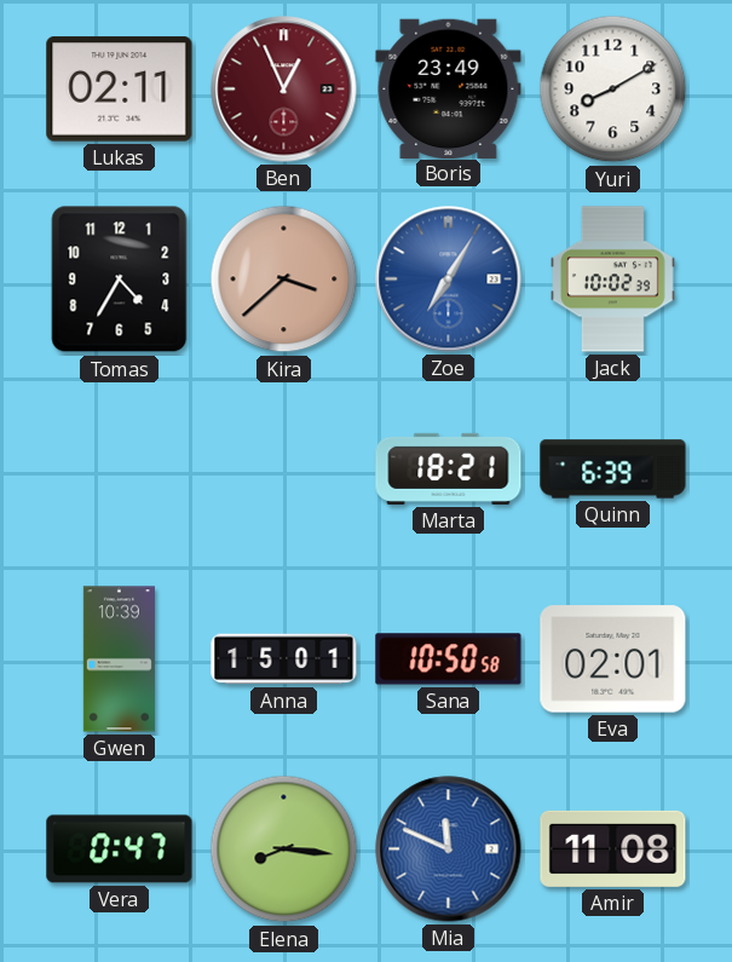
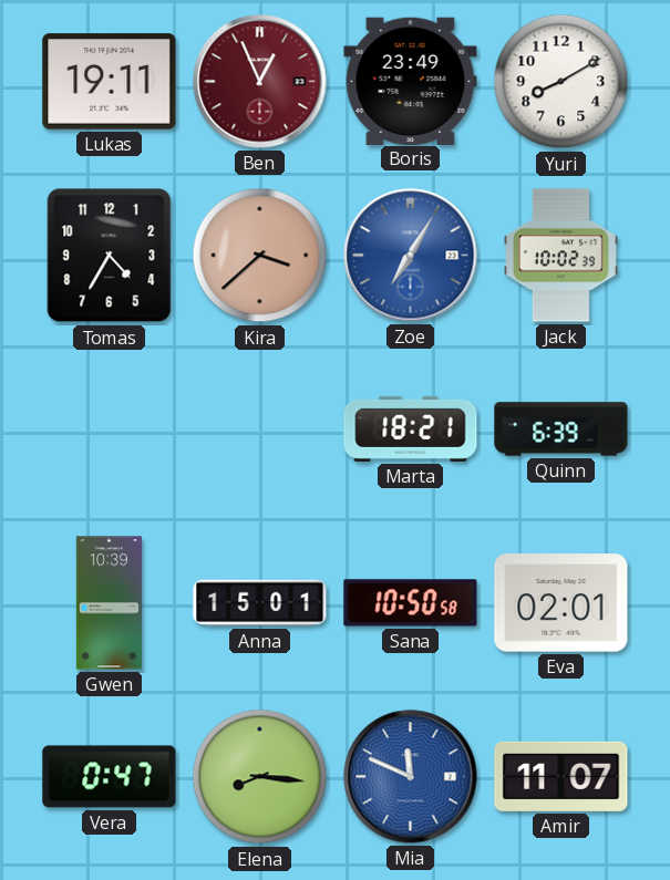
Lukas: 02:11 -> 19:11
Amir: 11:08 -> 11:07
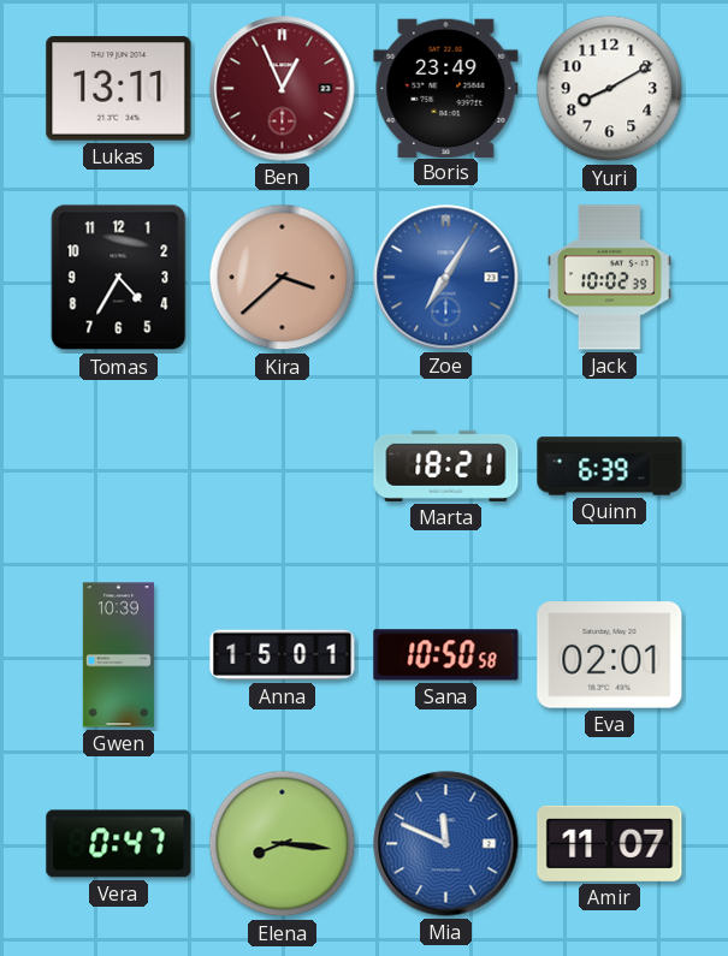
Lukas: 19:11 -> 13:11
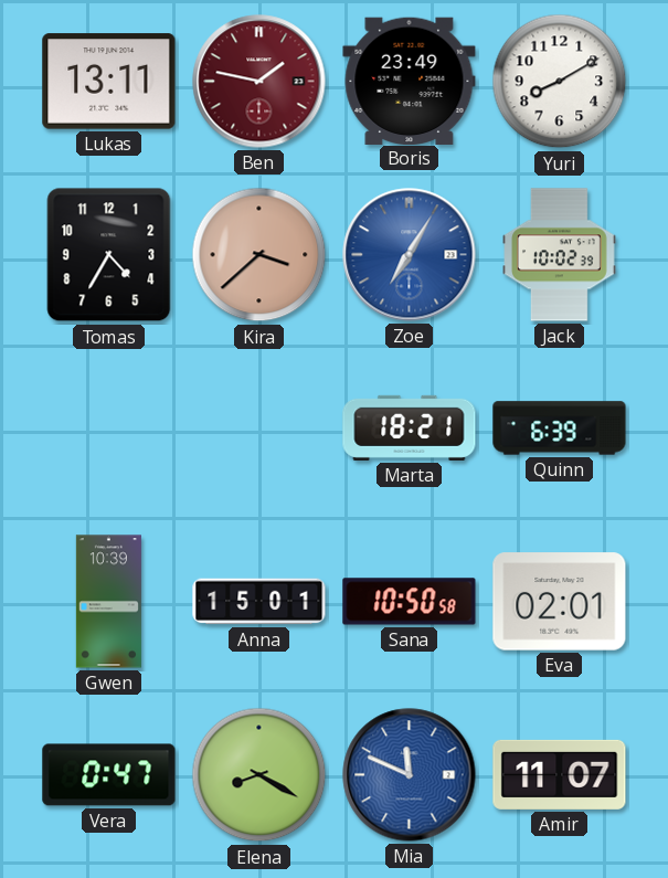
Ben: 12:56 -> 1:47
Elena: 8:16 -> 8:20
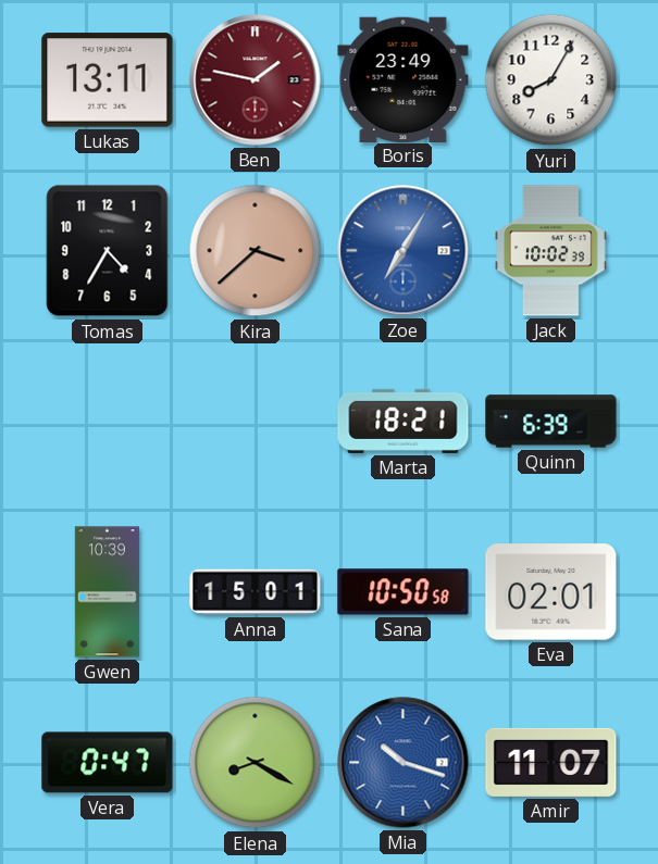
Yuri: 8:10 -> 8:05
Mia: 11:49 -> 10:18
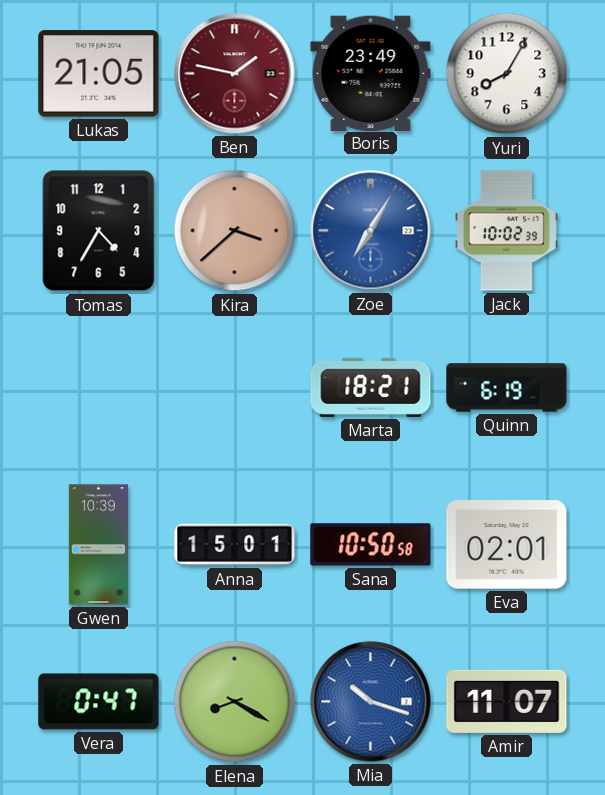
Lukas: 13:11 -> 21:05
Quinn: 6:39 -> 6:19
